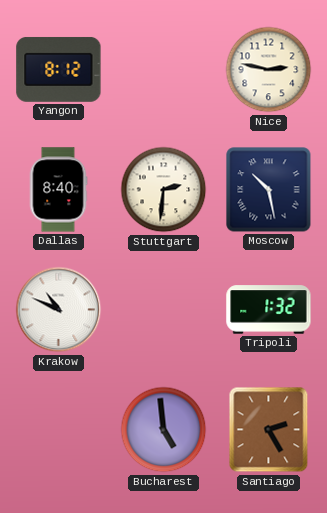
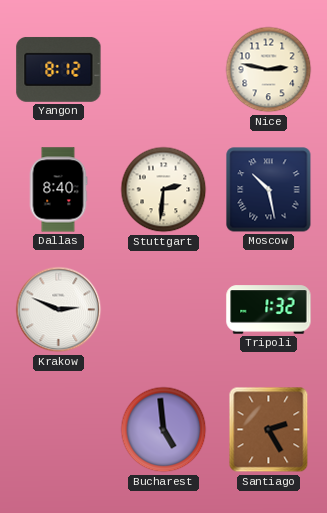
Krakow: 10:49 -> 2:49
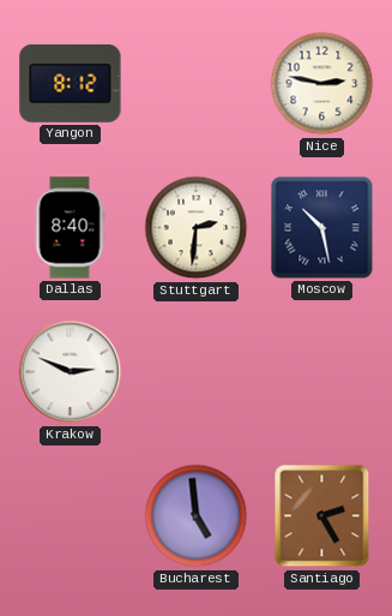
Tripoli: 1:32 -> none
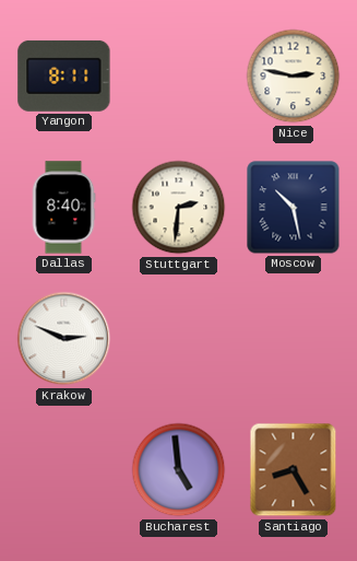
Yangon: 8:12 -> 8:11
Santiago: 2:25 -> 8:25
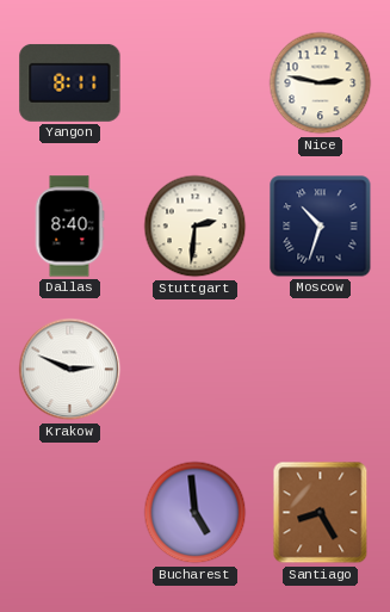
Moscow: 10:28 -> 10:33
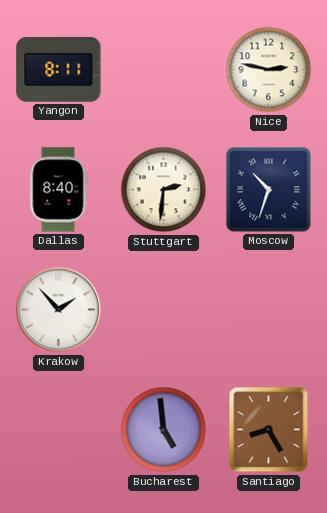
Krakow: 2:49 -> 1:53
